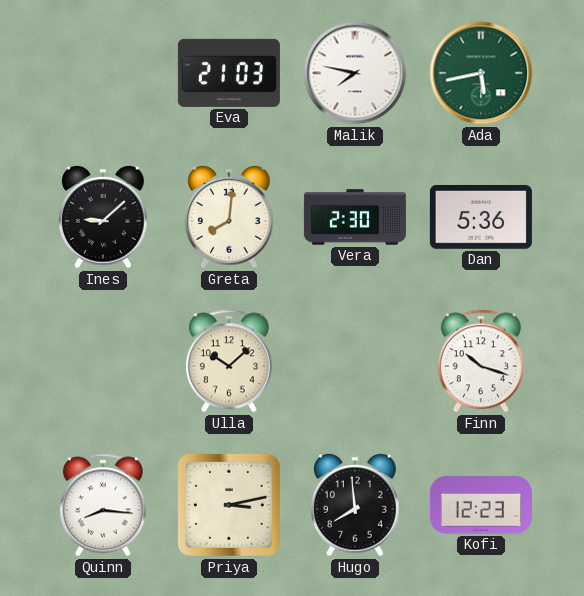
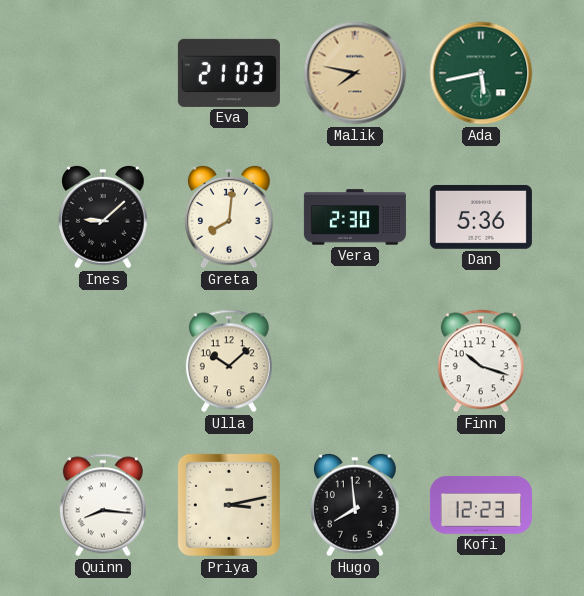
Malik dial: white -> champagne
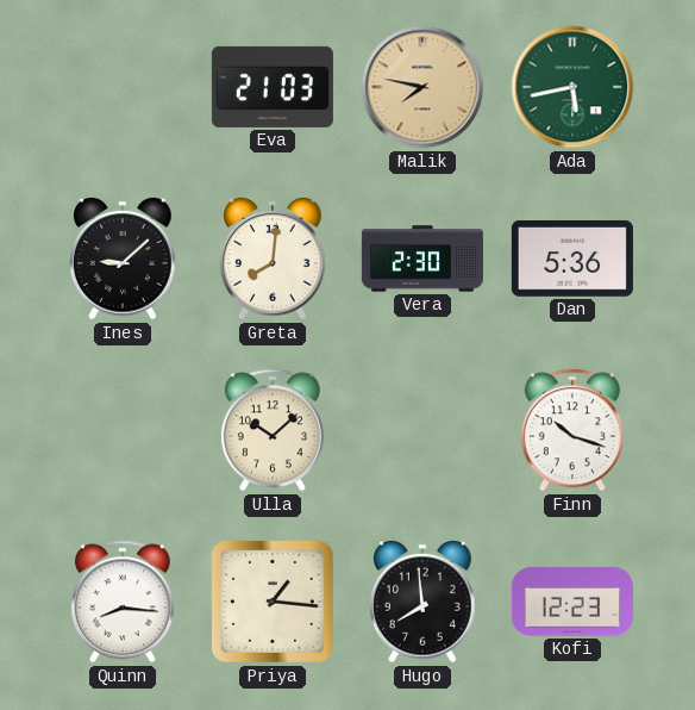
Priya: 3:13 -> 1:16
